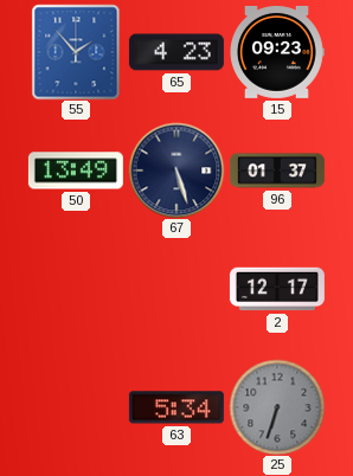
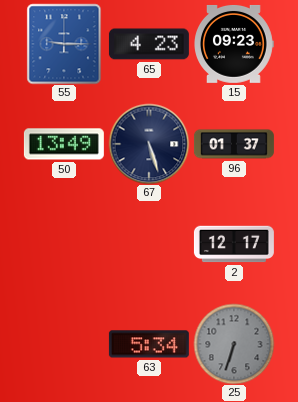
55: 1:53 -> 9:15
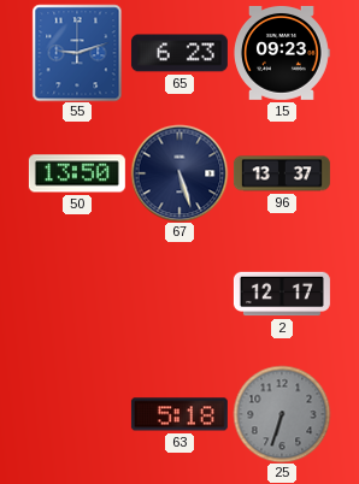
55: 9:15 -> 9:12
65: 4:23 -> 6:23
50: 13:49 -> 13:50
96: 01:37 -> 13:37
63: 5:34 -> 5:18
